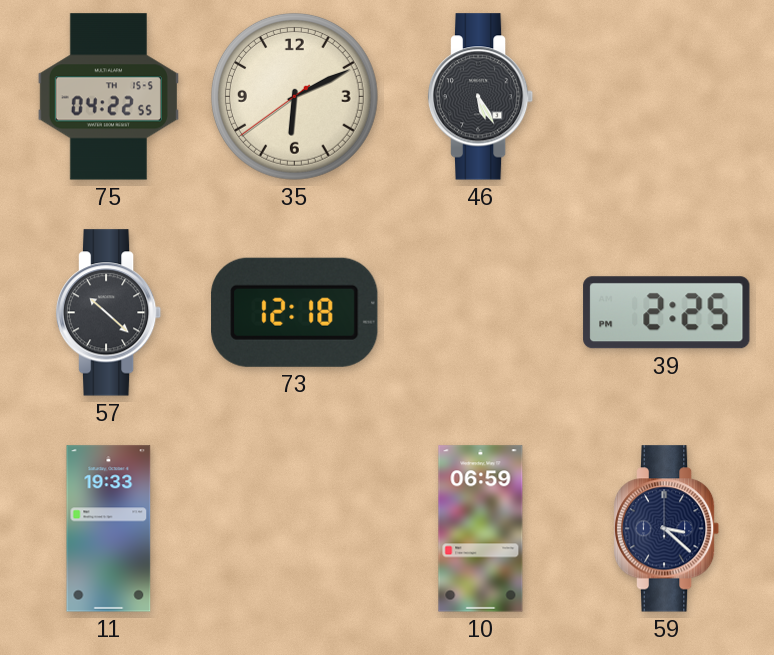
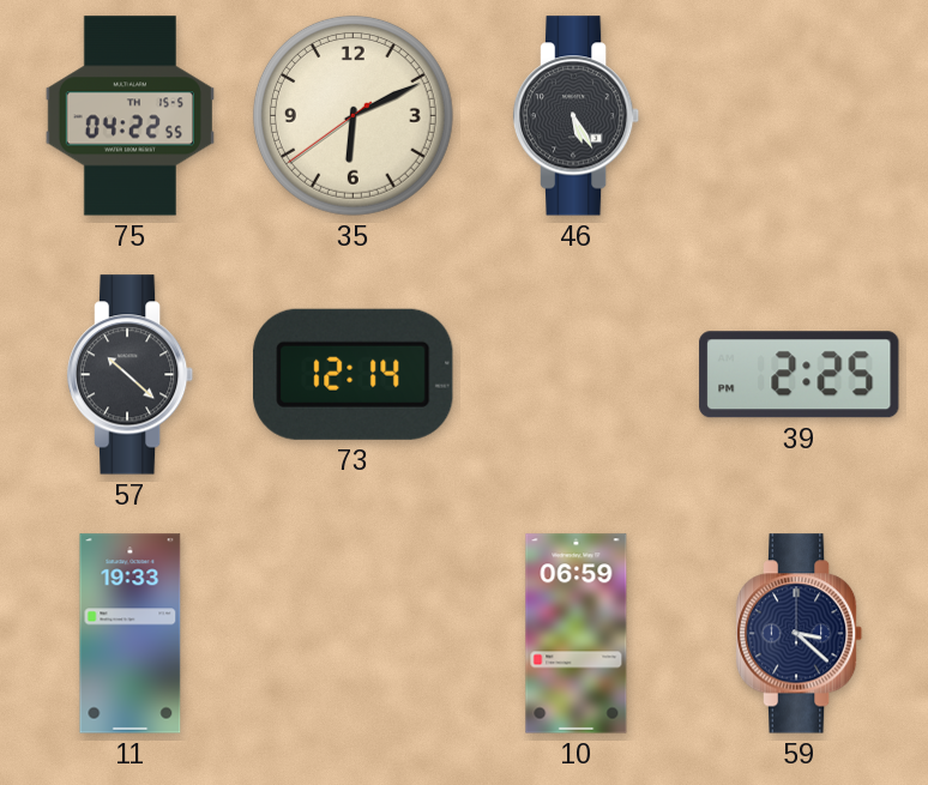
73: 12:18 -> 12:14
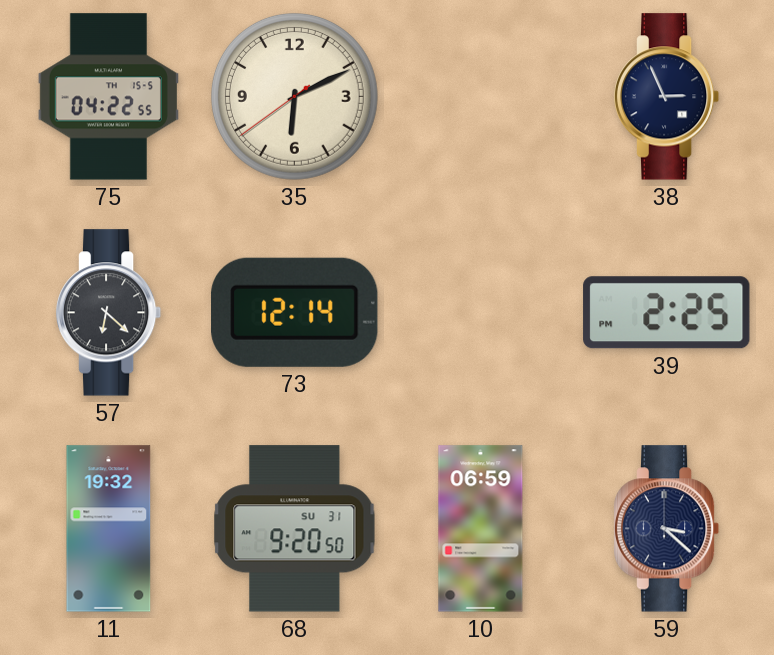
46: 5:25 -> none
38: none -> 2:56
57: 10:22 -> 6:22
11: 19:33 -> 19:32
68: none -> 9:20
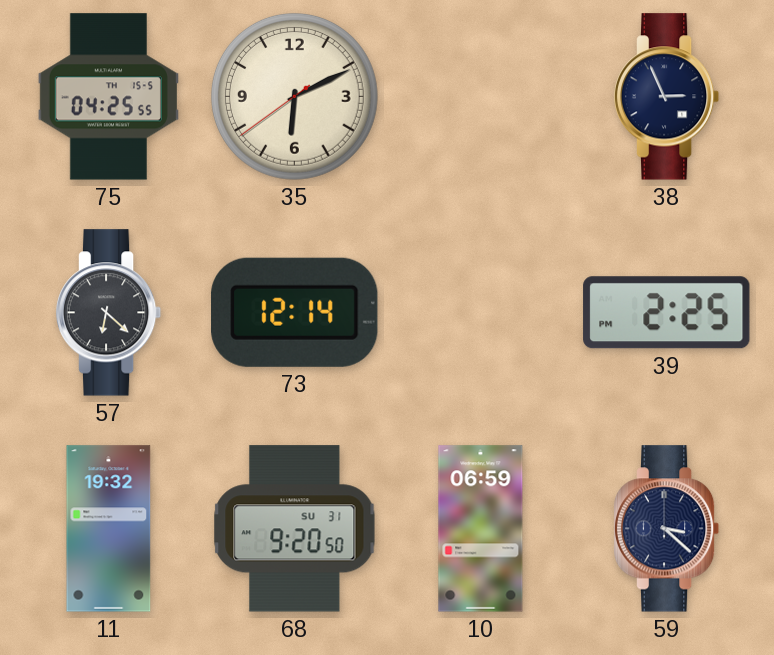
75: 04:22 -> 04:25
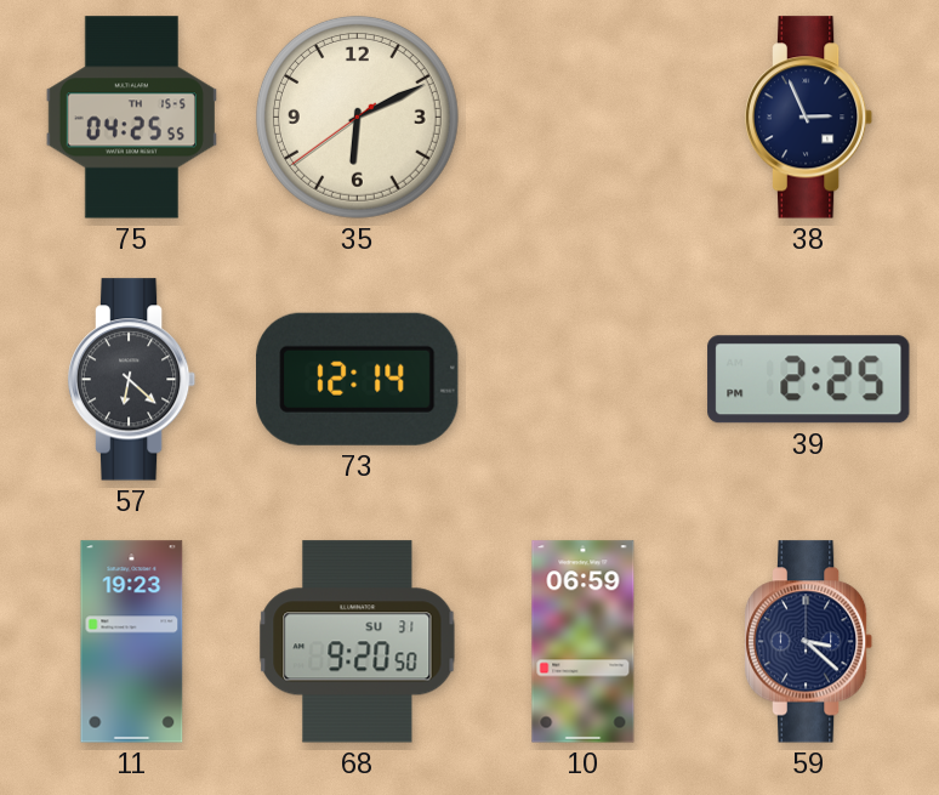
11: 19:32 -> 19:23
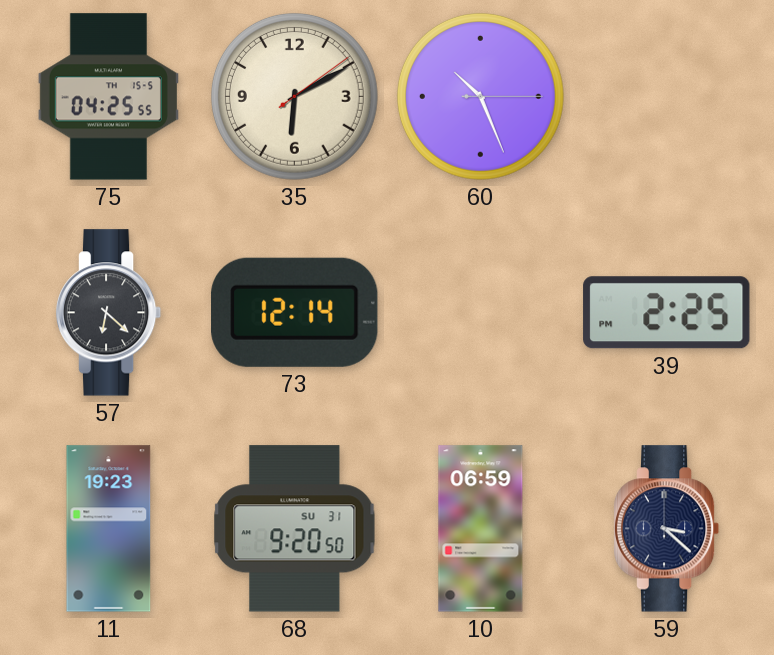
35: 6:10:39 -> 6:10:09
60: none -> 10:26
38: 2:56 -> none
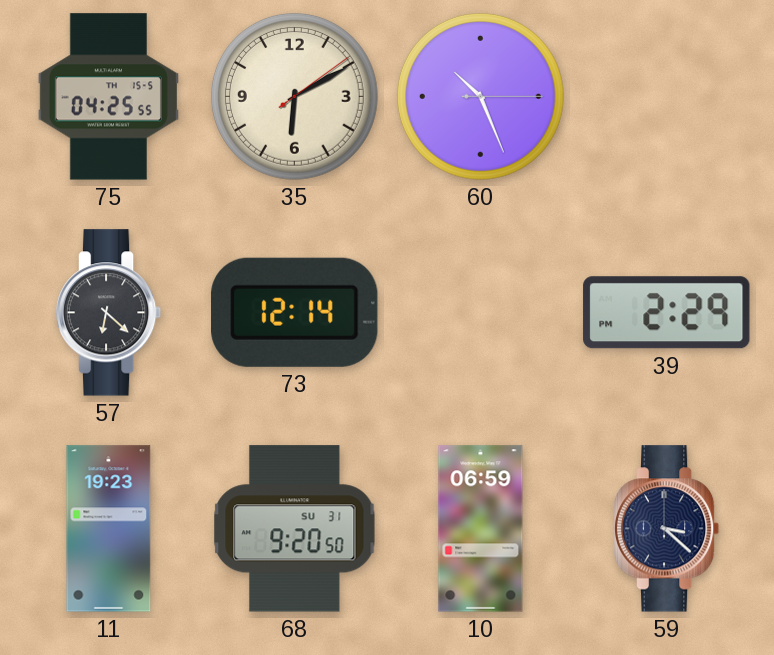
39: 2:25 -> 2:29
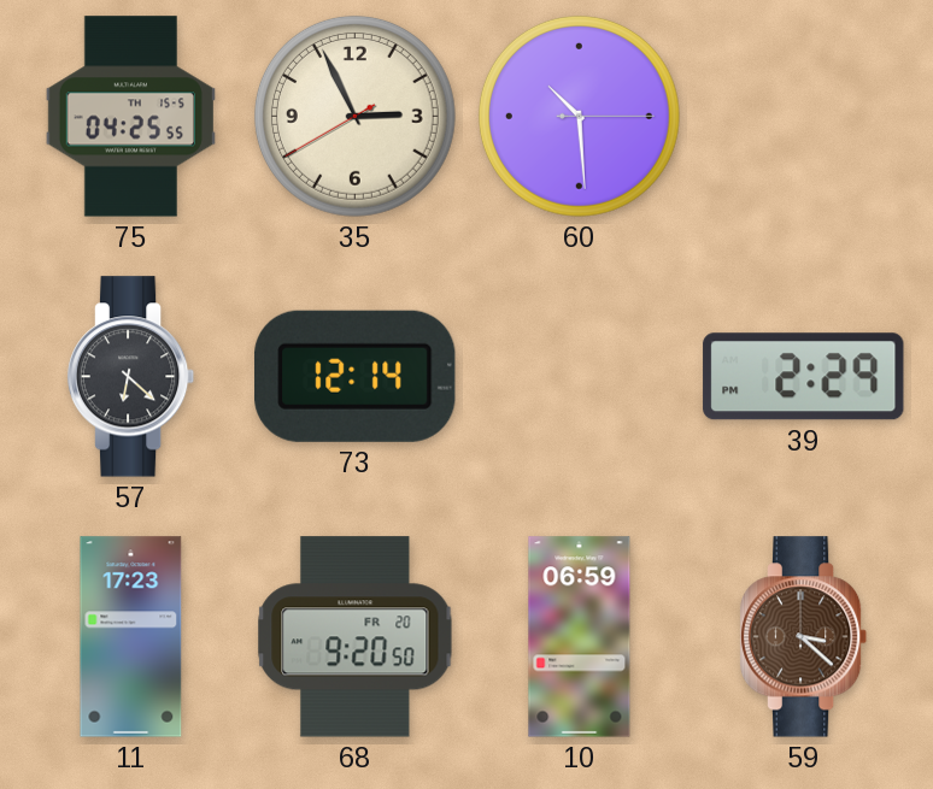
35: 6:10 -> 2:55
60: 10:26 -> 10:29
11: 19:23 -> 17:23
68 date: SU 31 -> FR 20
59 dial: navy -> brown
